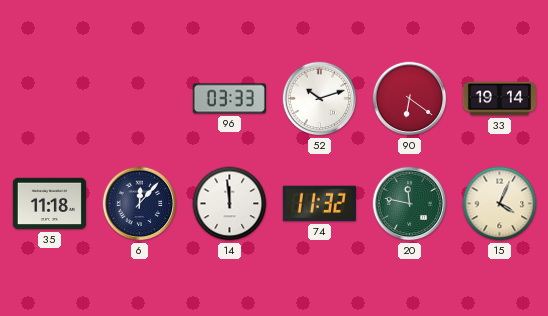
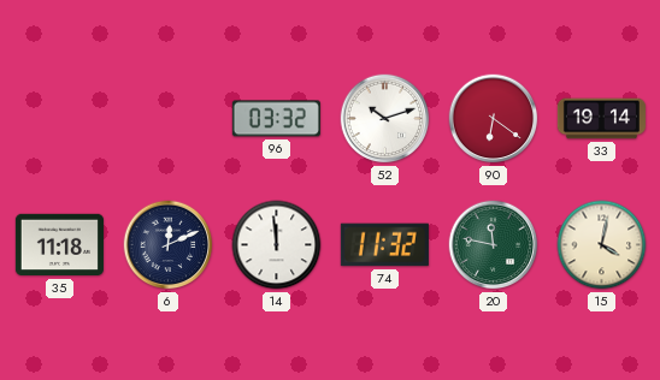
96: 03:33 -> 03:32
6: 12:07 -> 12:11
15: 4:04 -> 4:02
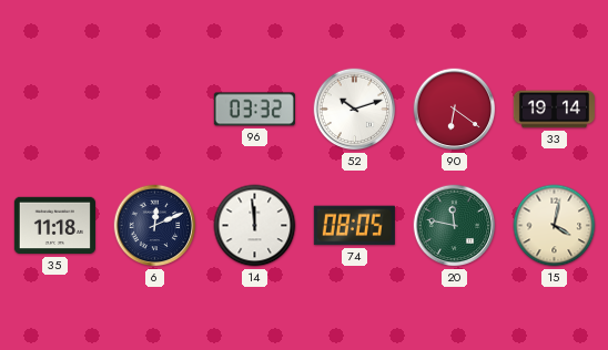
74: 11:32 -> 08:05
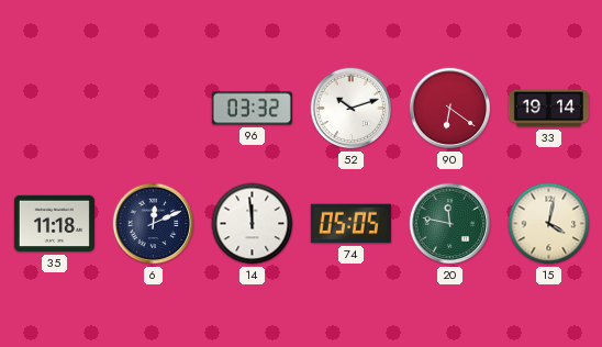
74: 08:05 -> 05:05
